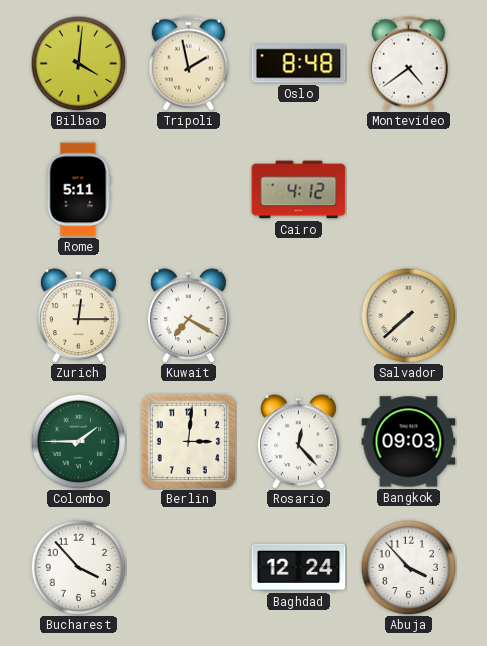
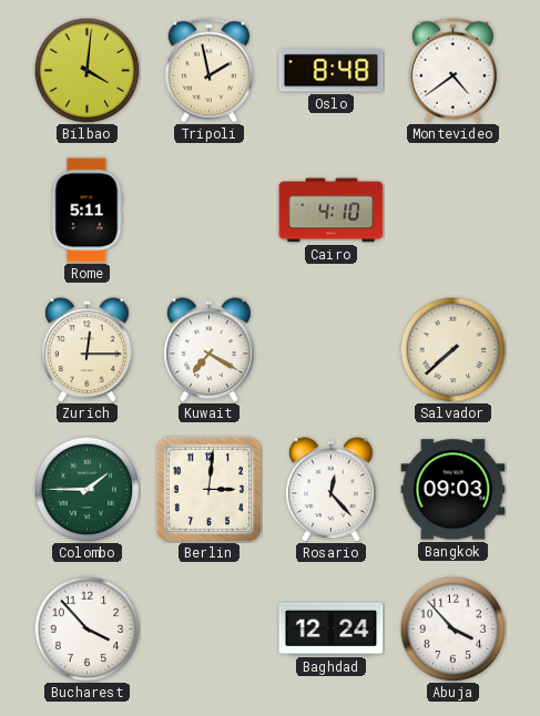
Cairo: 4:12 -> 4:10
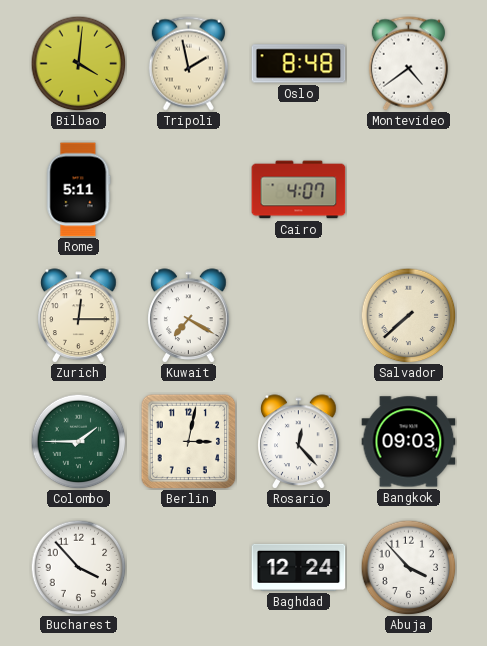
Cairo: 4:10 -> 4:07
Berlin: 3:01 -> 3:02
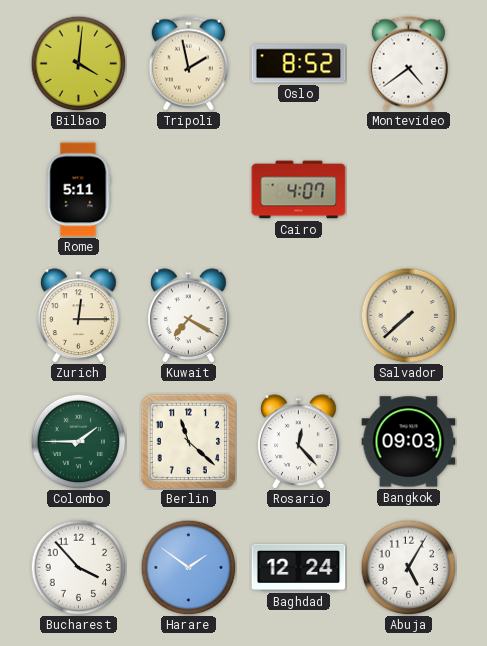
Oslo: 8:48 -> 8:52
Berlin: 3:02 -> 11:22
Harare: none -> 1:51
Abuja: 3:53 -> 5:05
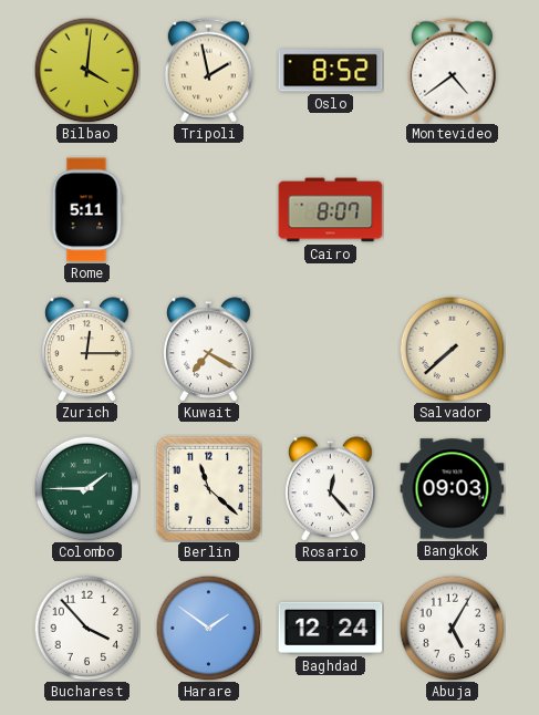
Cairo: 4:07 -> 8:07
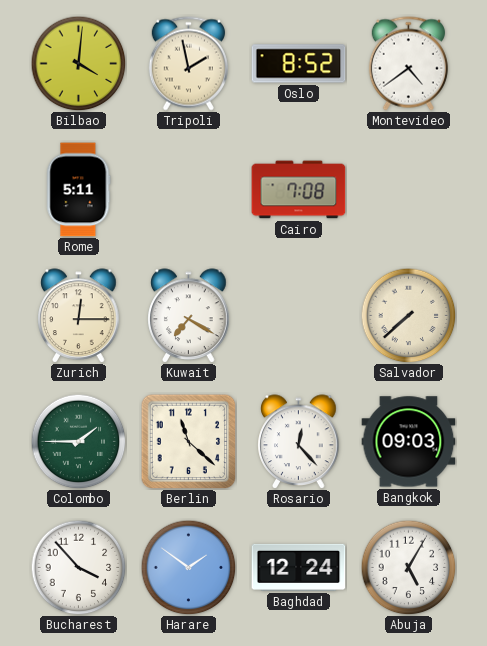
Cairo: 8:07 -> 7:08
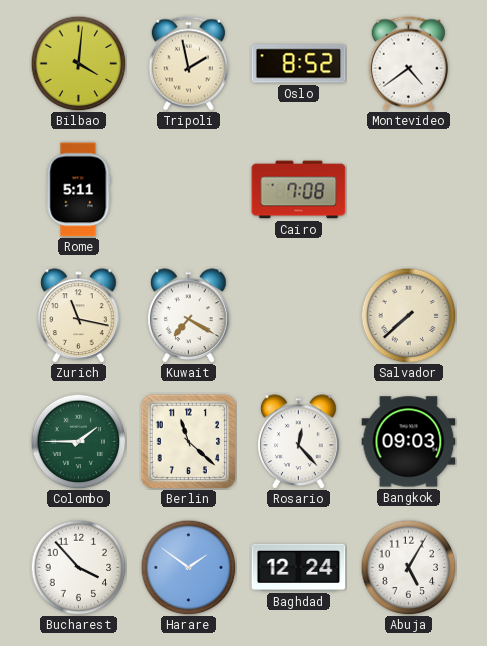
Zurich: 12:15 -> 11:17
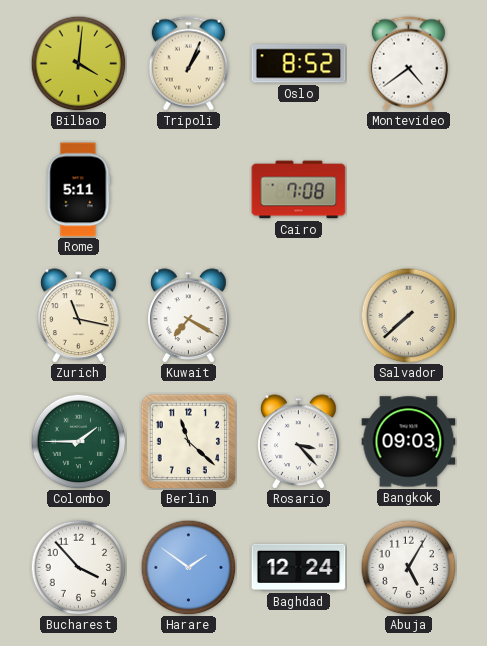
Tripoli: 1:58 -> 1:04
Rosario: 12:23 -> 3:23
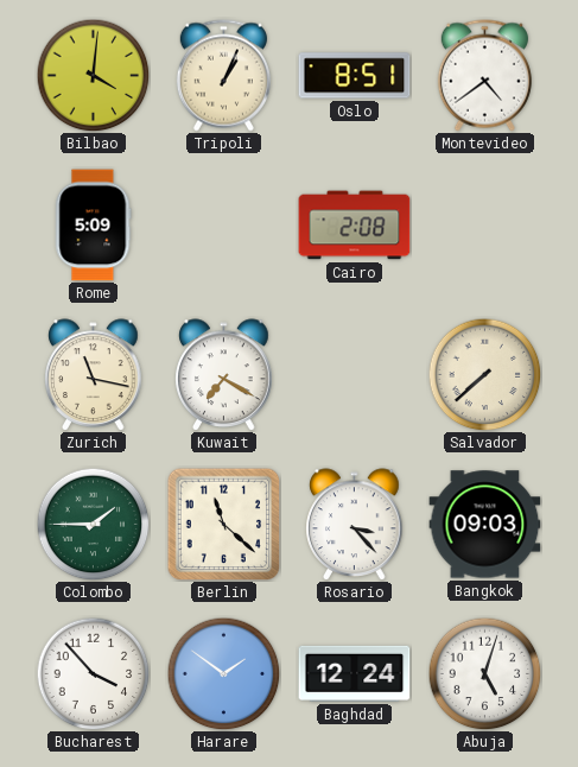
Oslo: 8:52 -> 8:51
Rome: 5:11 -> 5:09
Cairo: 7:08 -> 2:08
Abuja: 5:05 -> 5:03
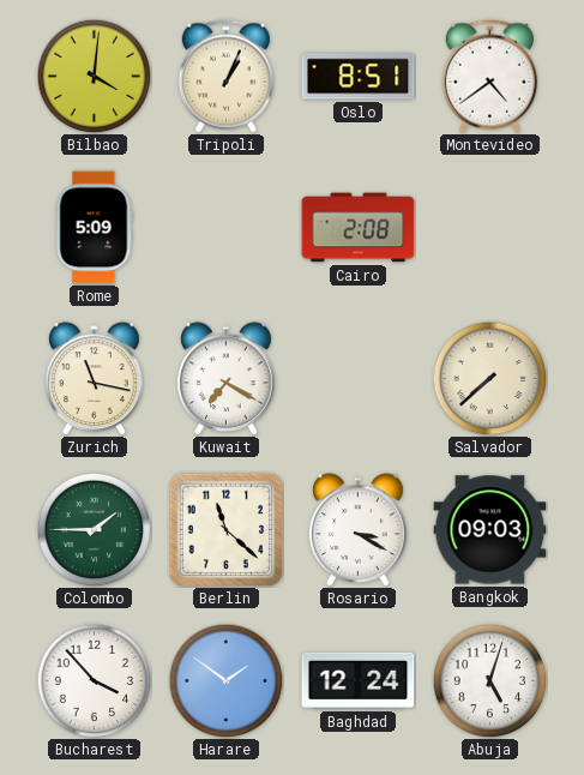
Rosario: 3:23 -> 3:20
